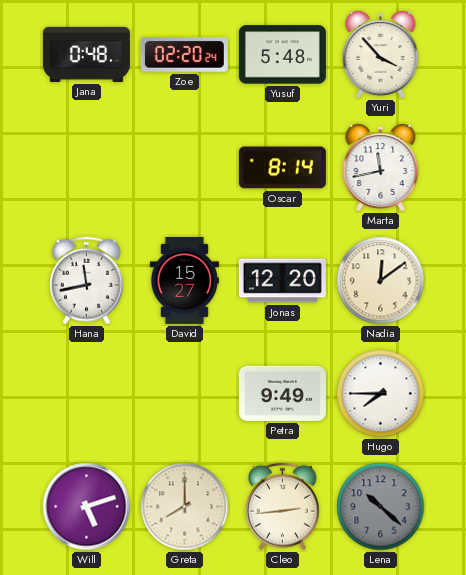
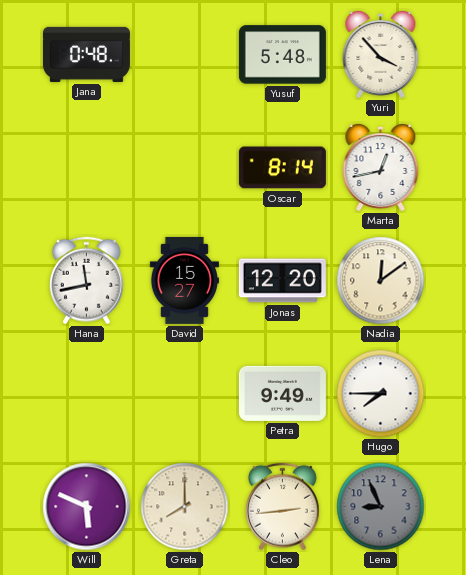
Zoe: 02:20 -> none
Marta: 11:43 -> 12:43
Will: 5:12 -> 5:49
Lena: 10:22 -> 8:56
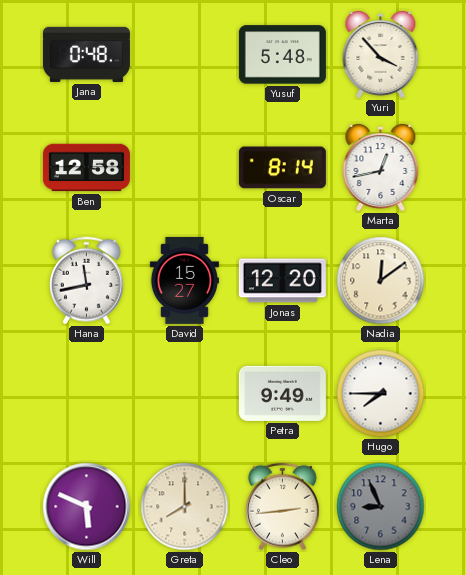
Ben: none -> 12:58
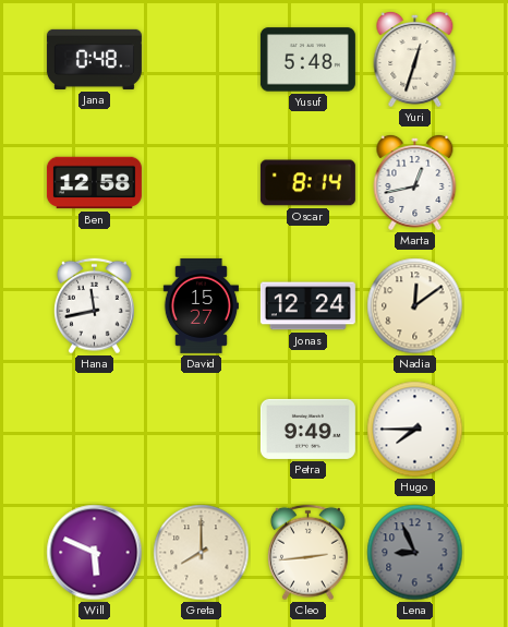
Yuri: 3:53 -> 12:33
Jonas: 12:20 -> 12:24
